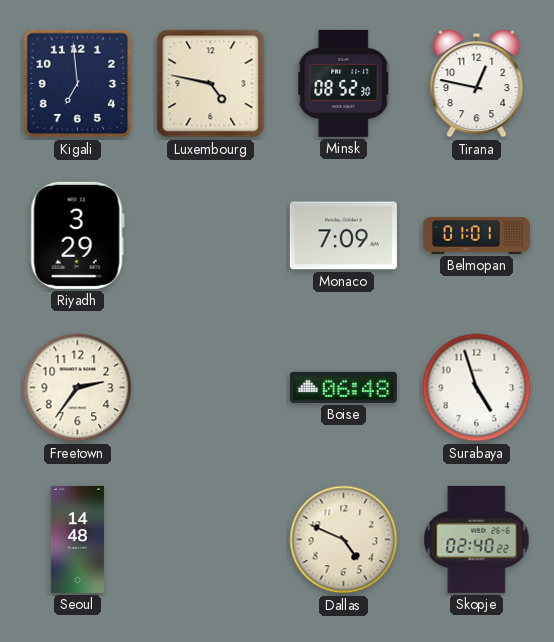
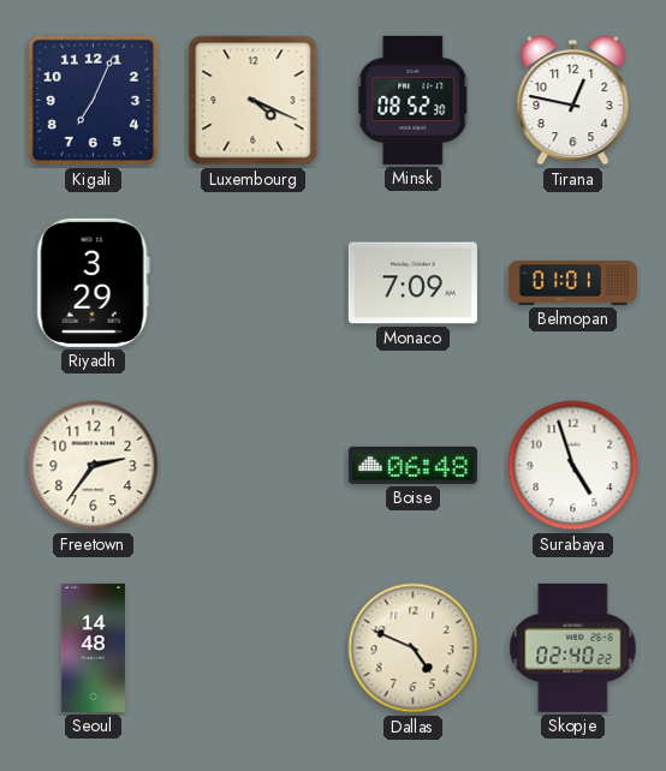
Kigali: 6:59 -> 7:04
Luxembourg: 4:47 -> 4:19
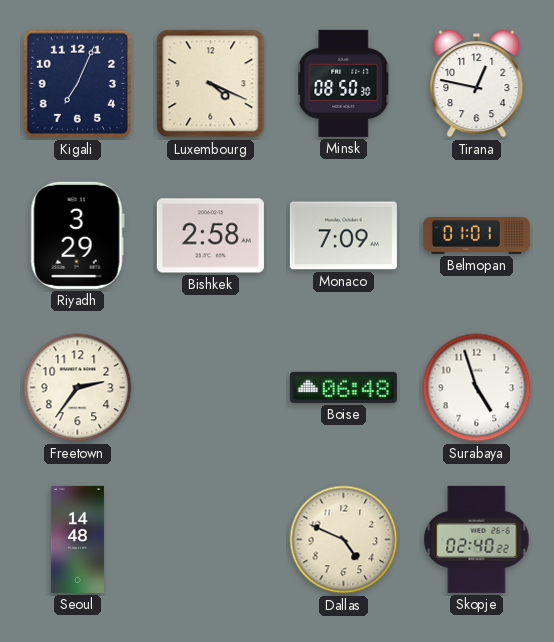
Minsk: 08:52 -> 08:50
Bishkek: none -> 2:58
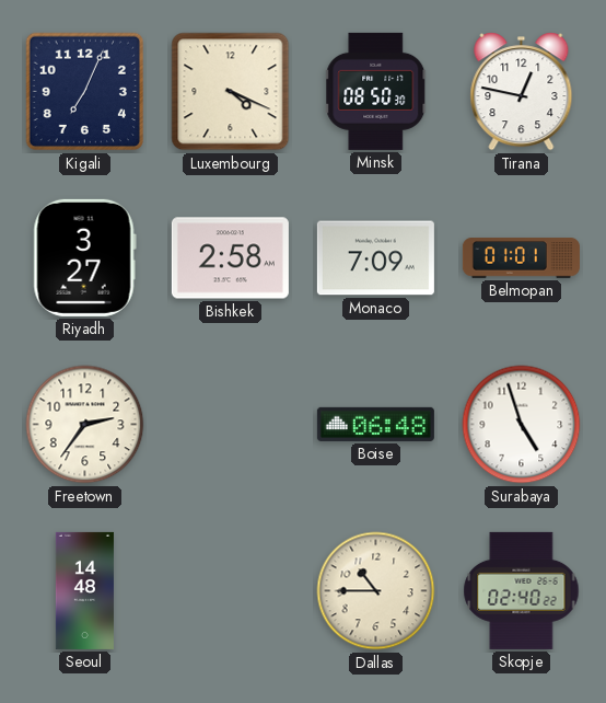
Riyadh: 3:29 -> 3:27
Dallas: 4:49 -> 10:45
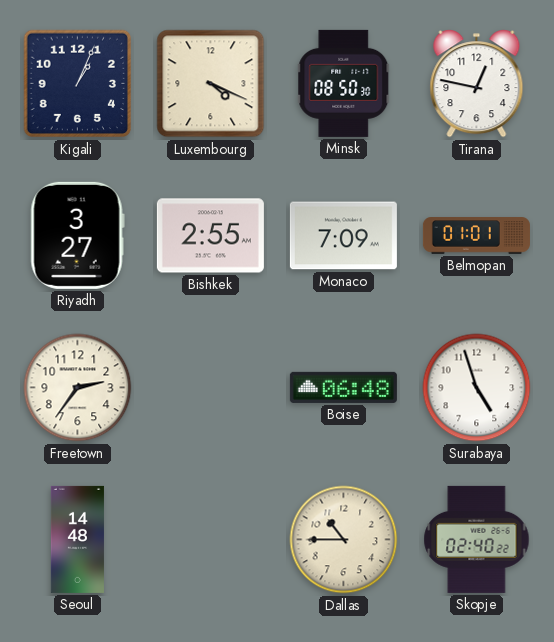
Kigali: 7:04 -> 1:04
Bishkek: 2:58 -> 2:55
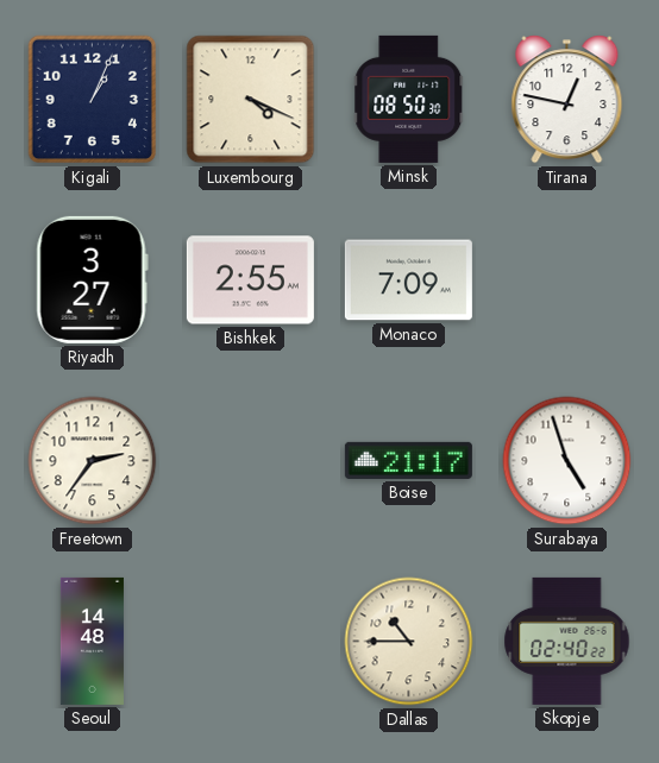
Belmopan: 01:01 -> none
Boise: 06:48 -> 21:17
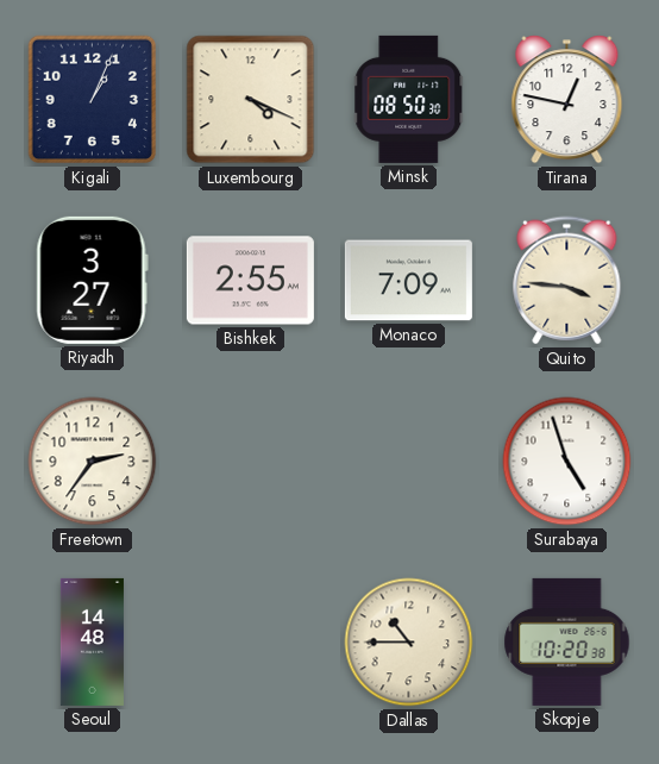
Quito: none -> 3:46
Boise: 21:17 -> none
Skopje: 02:40 -> 10:20
